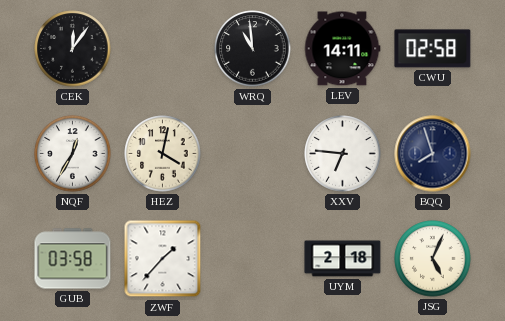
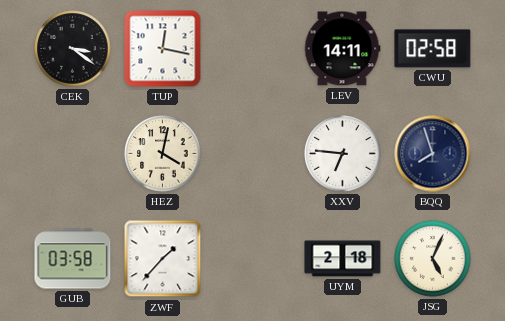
CEK: 12:06 -> 3:21
TUP: none -> 12:17
WRQ: 10:59 -> none
NQF: 12:35 -> none
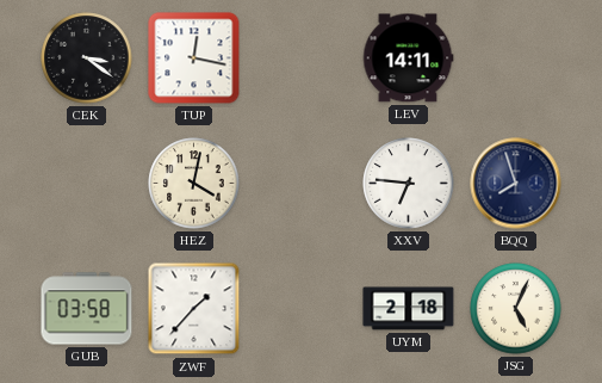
CWU: 02:58 -> none
